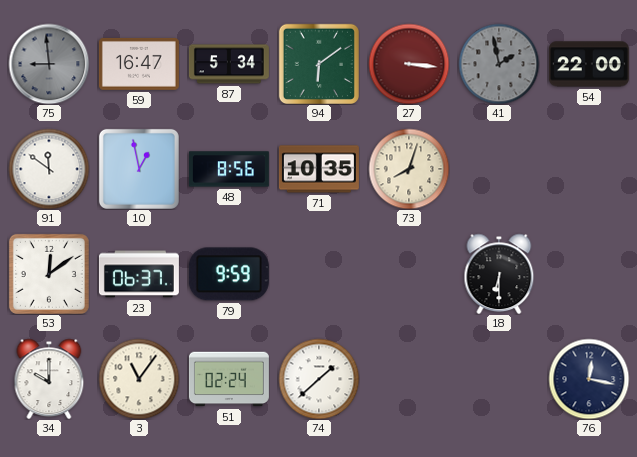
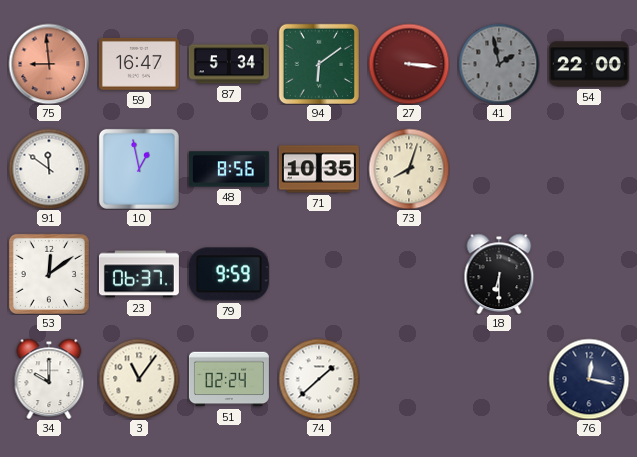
75 dial: grey -> salmon
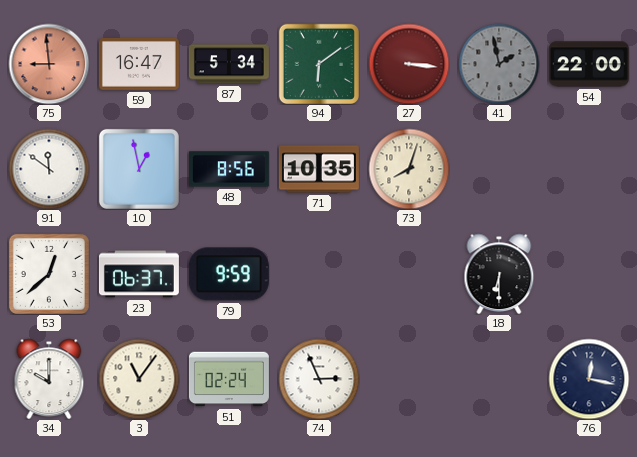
53: 12:09 -> 12:38
74: 1:38 -> 2:56
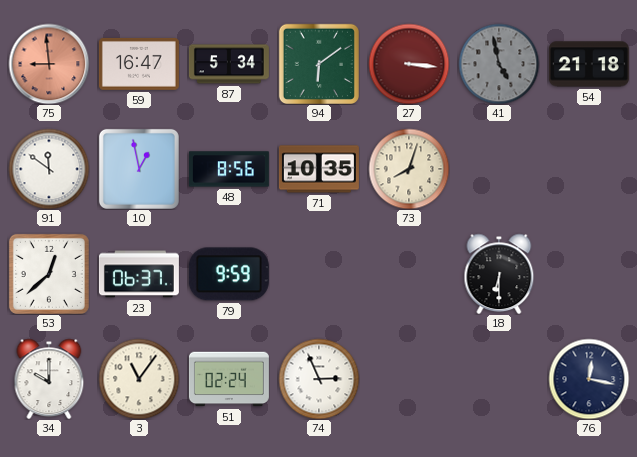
41: 1:58 -> 4:58
54: 22:00 -> 21:18
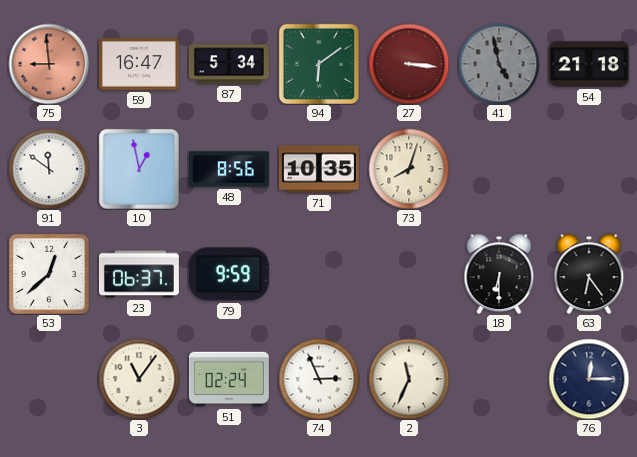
63: none -> 6:24
34: 10:00 -> none
2: none -> 11:34
76: 12:17 -> 12:15
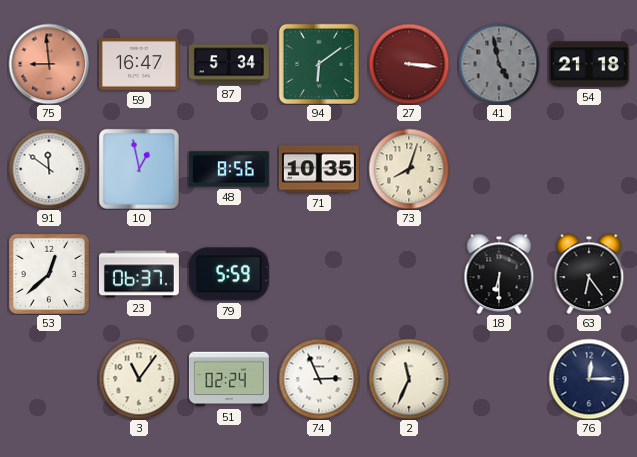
79: 9:59 -> 5:59
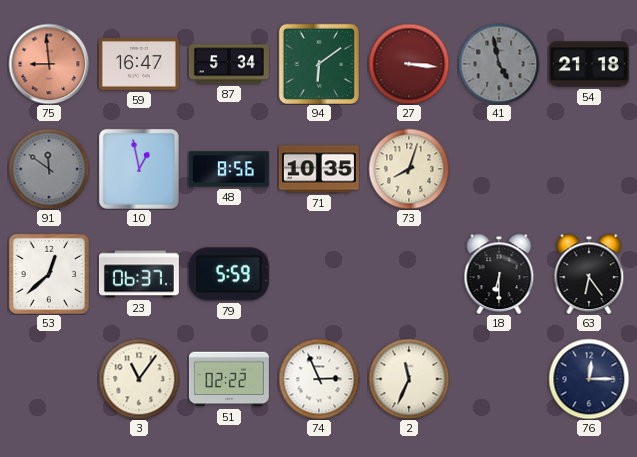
91 dial: white -> grey
51: 02:24 -> 02:22
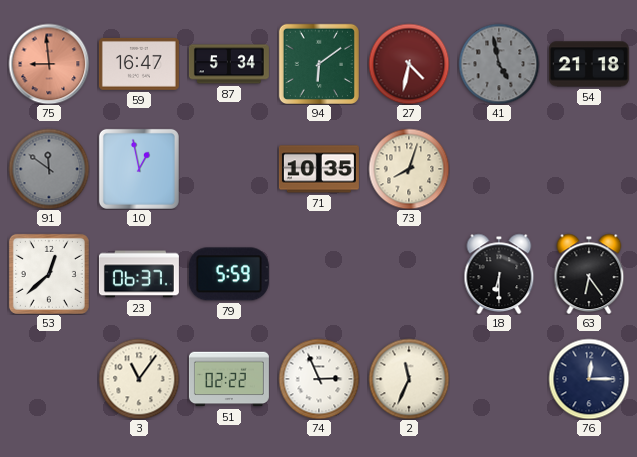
27: 3:16 -> 4:32
48: 8:56 -> none
